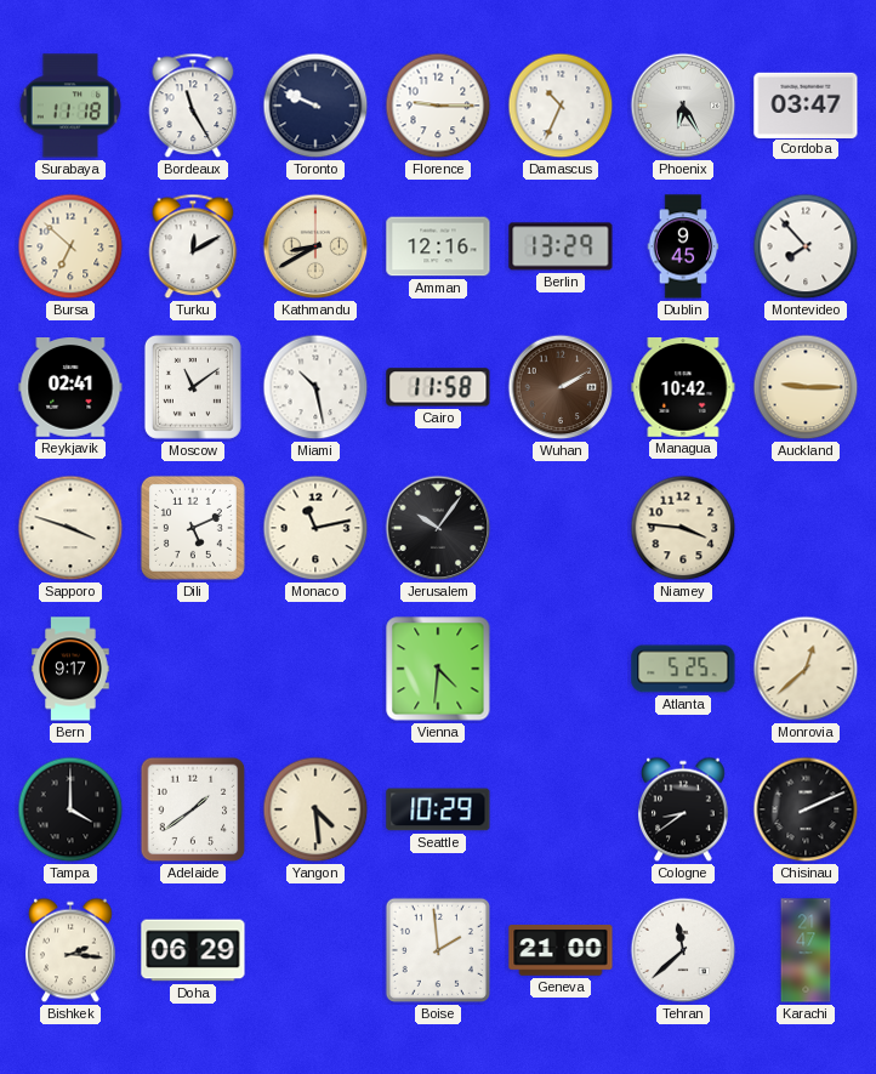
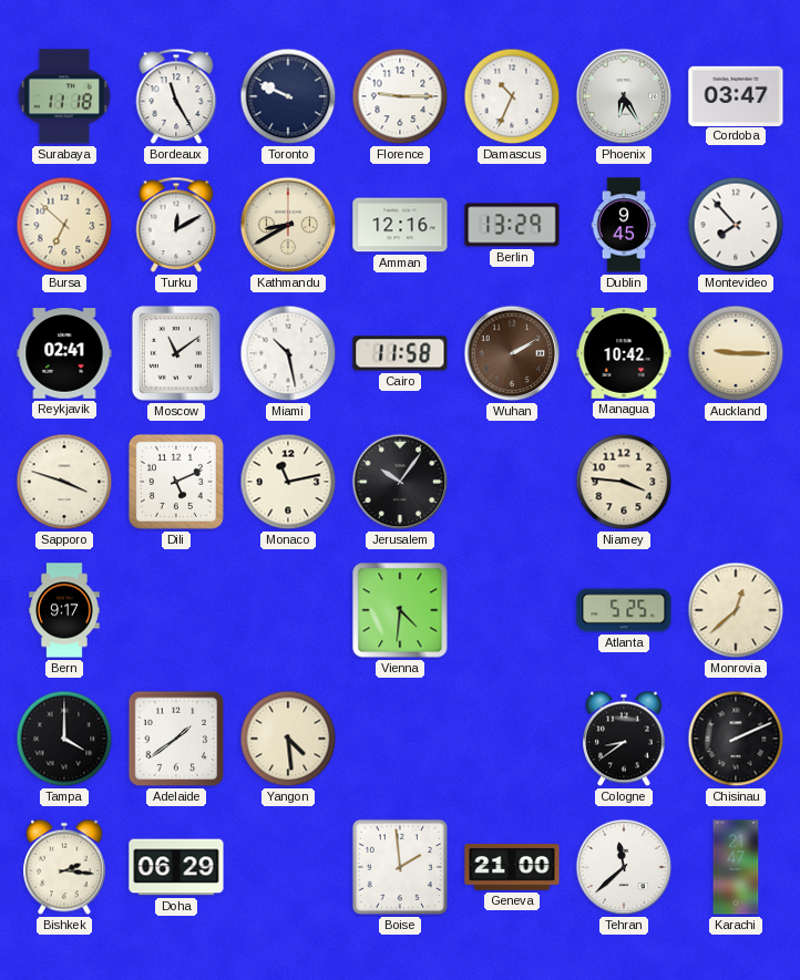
Seattle: 10:29 -> none
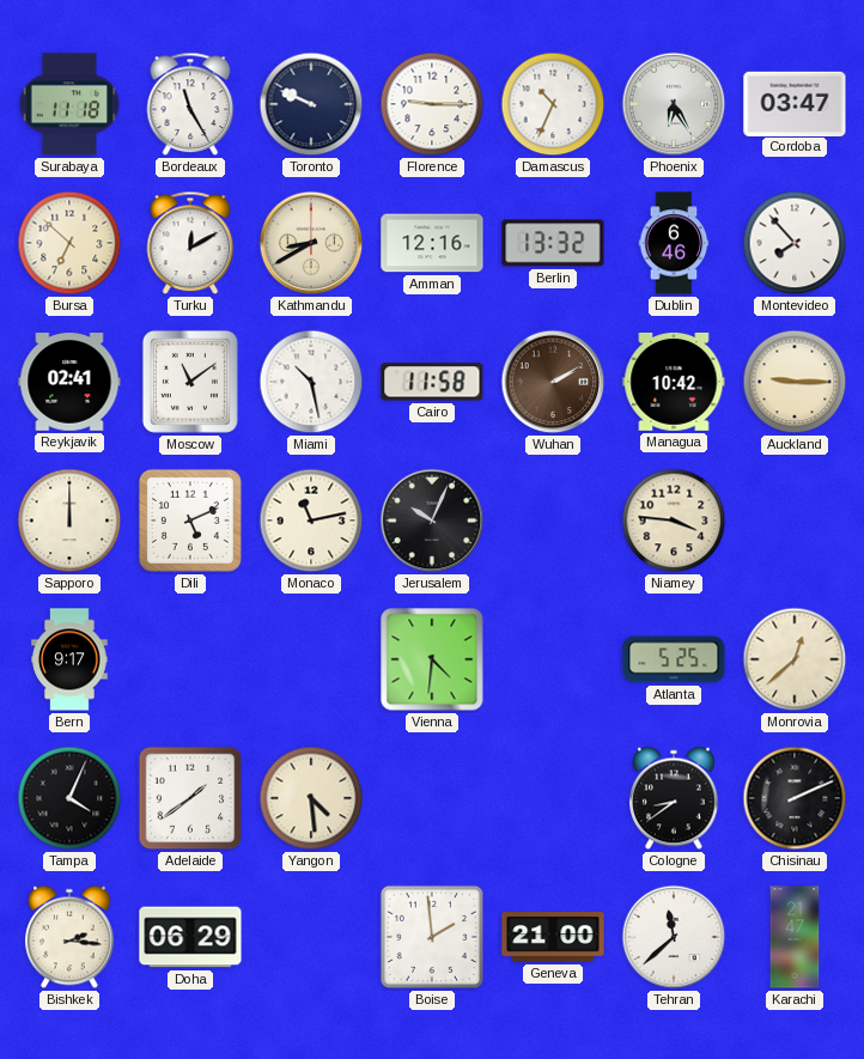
Berlin: 13:29 -> 13:32
Dublin: 9:45 -> 6:46
Sapporo: 3:48 -> 12:00
Jerusalem: 10:06 -> 10:04
Tampa: 4:00 -> 4:04
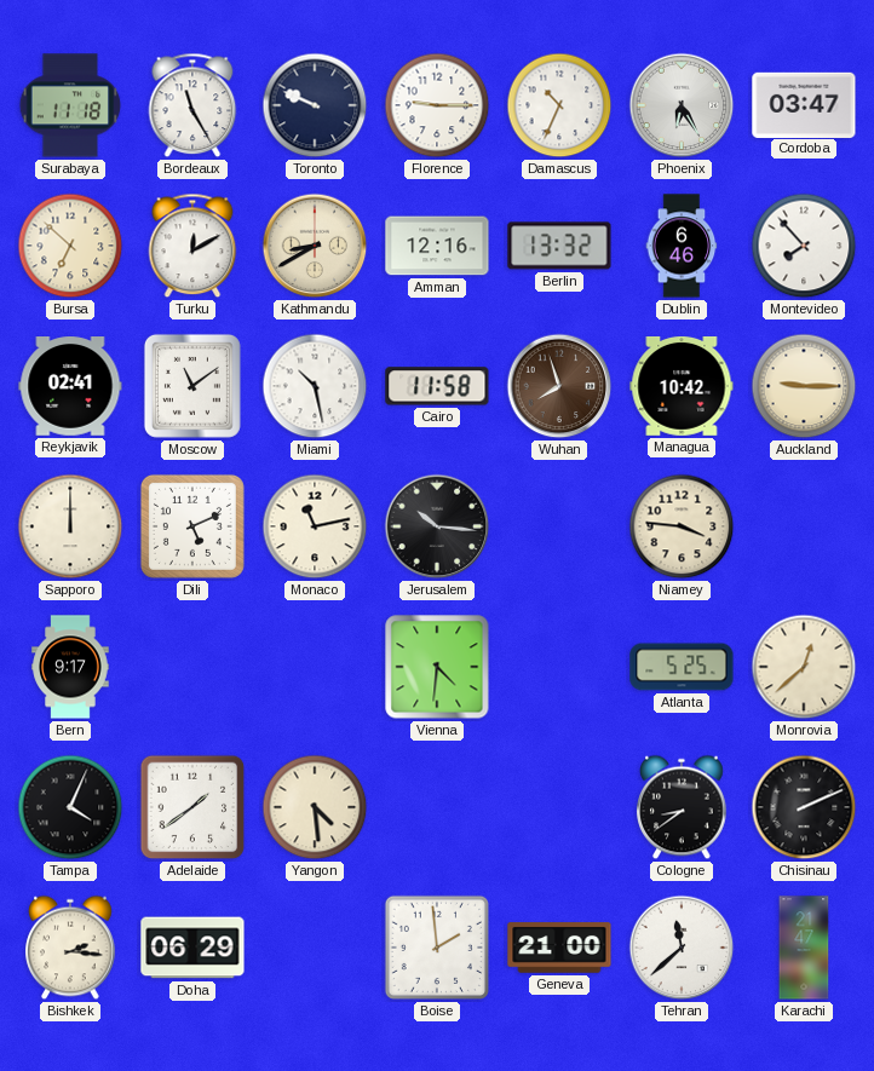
Wuhan: 2:10 -> 7:57
Jerusalem: 10:04 -> 10:16
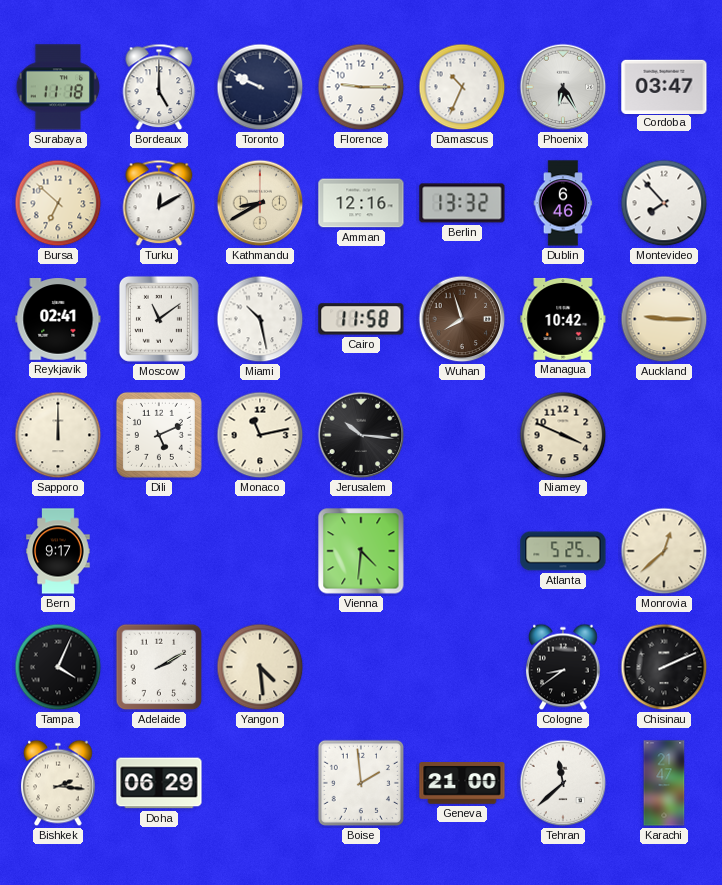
Bordeaux: 11:25 -> 5:00
Niamey: 3:46 -> 3:49
Adelaide: 1:39 -> 2:10
